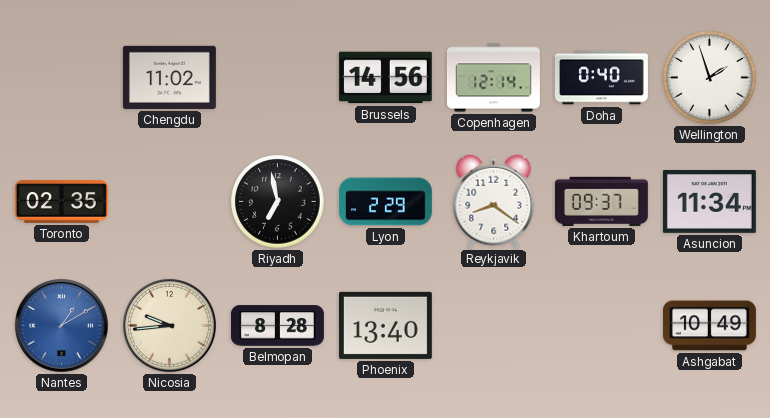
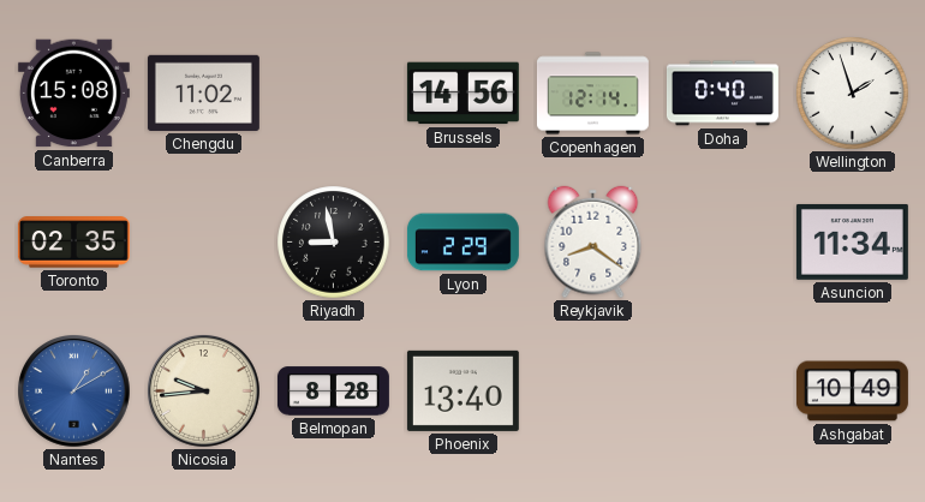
Canberra: none -> 15:08
Riyadh: 6:58 -> 8:58
Khartoum: 09:37 -> none
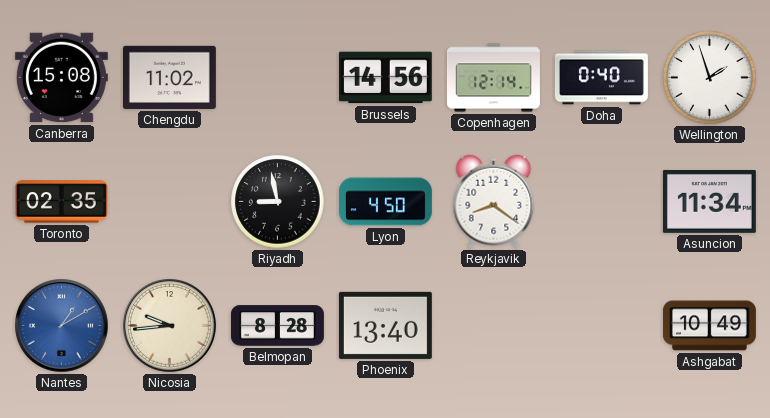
Lyon: 2:29 -> 4:50
